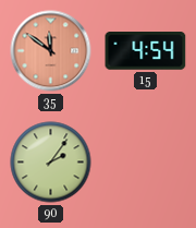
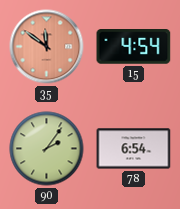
78: none -> 6:54
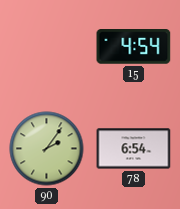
35: 11:51 -> none
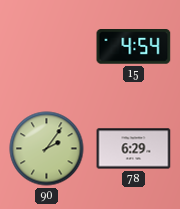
78: 6:54 -> 6:29
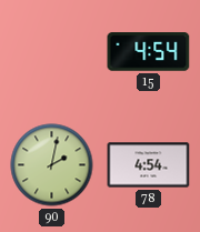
90: 2:06 -> 2:02
78: 6:29 -> 4:54
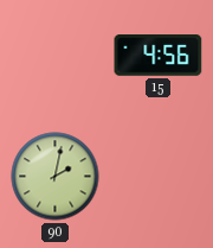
15: 4:54 -> 4:56
78: 4:54 -> none
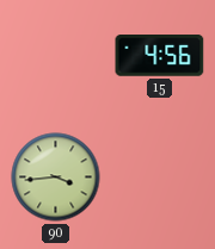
90: 2:02 -> 3:44
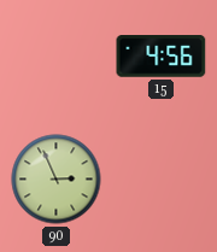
90: 3:44 -> 2:56
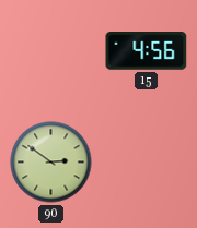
90: 2:56 -> 2:51
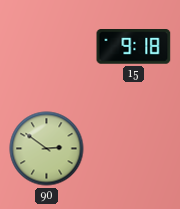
15: 4:56 -> 9:18
